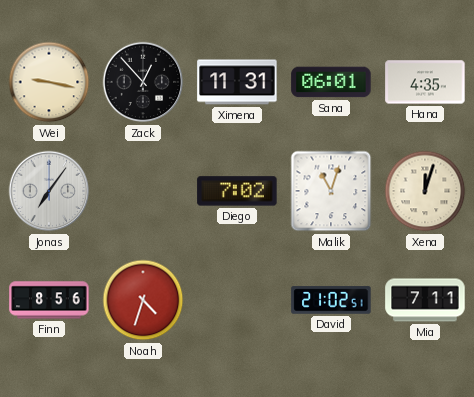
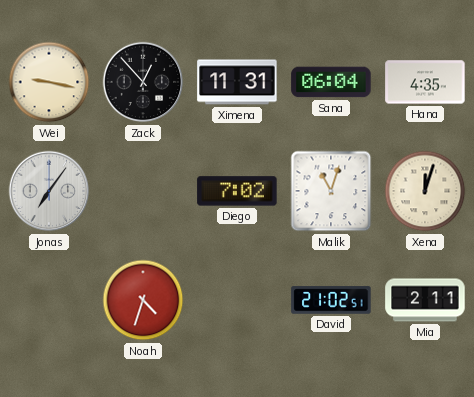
Sana: 06:01 -> 06:04
Finn: 8:56 -> none
Mia: 7:11 -> 2:11
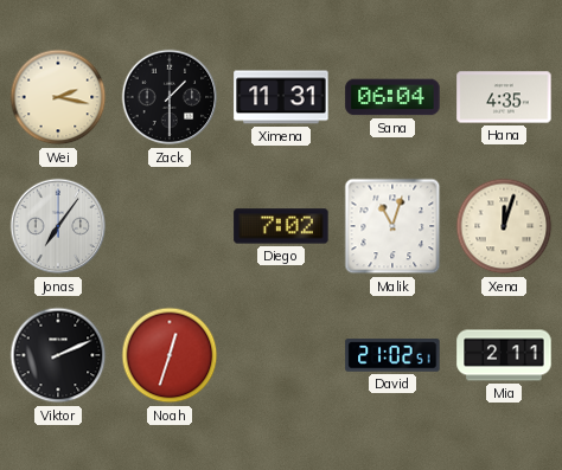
Wei: 9:17 -> 2:17
Zack: 12:53 -> 1:30
Viktor: none -> 2:11
Noah: 4:33 -> 12:33
